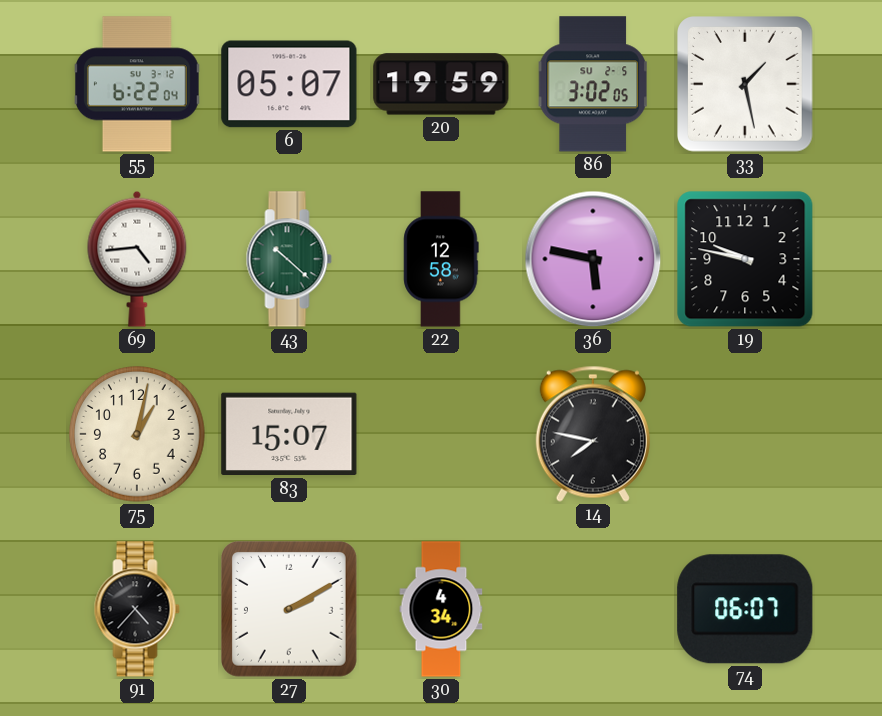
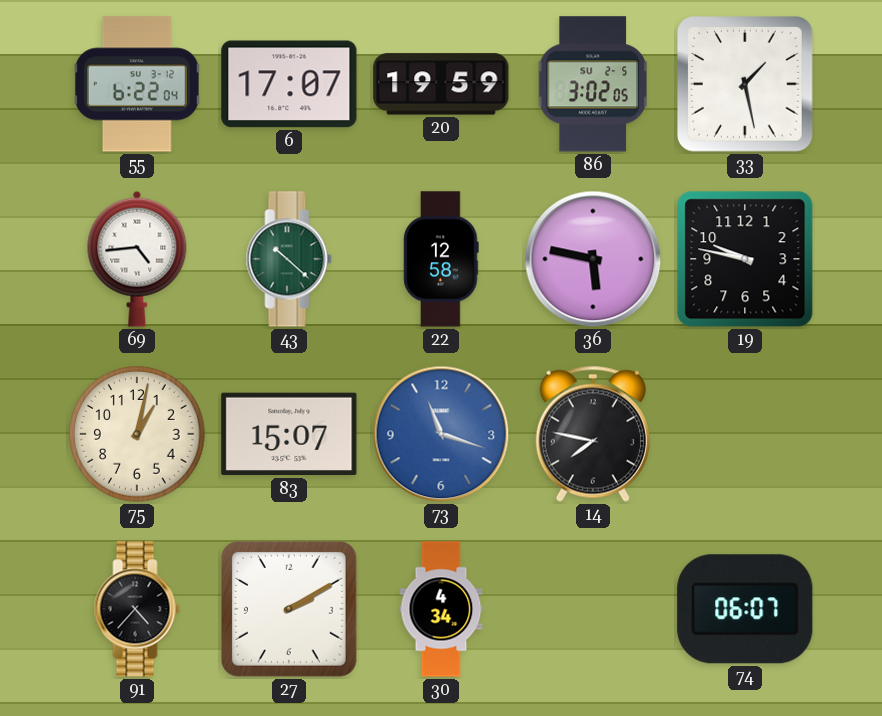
6: 05:07 -> 17:07
73: none -> 11:18
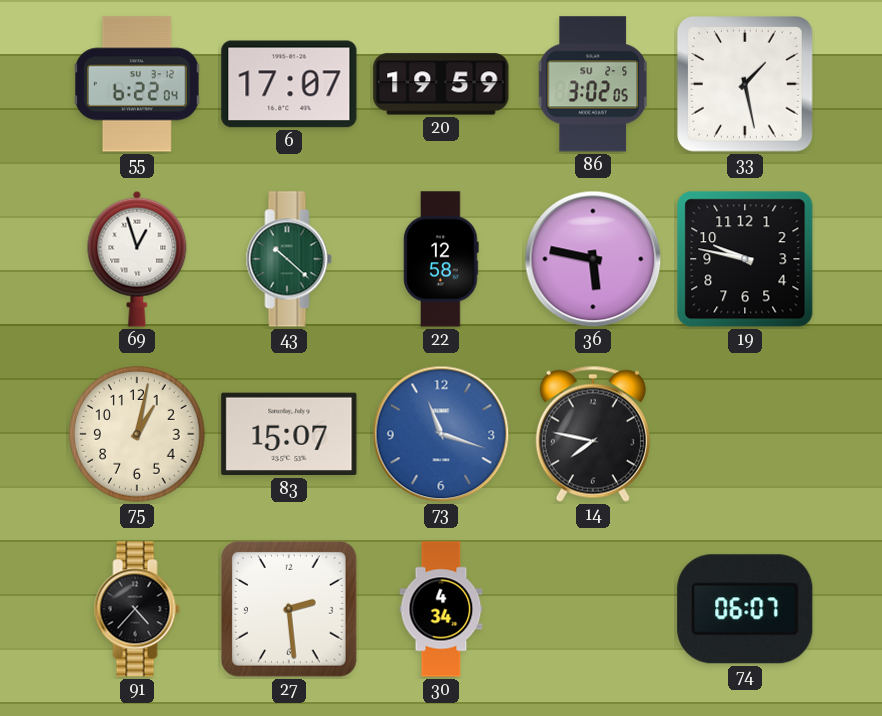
69: 4:44 -> 12:57
27: 2:10 -> 2:29
